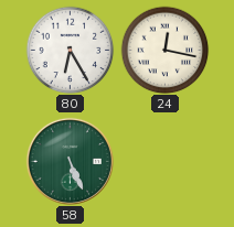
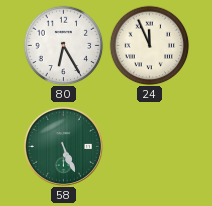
24: 12:17 -> 11:56
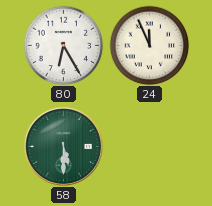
58: 5:26 -> 5:30
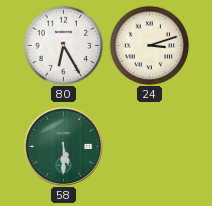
24: 11:56 -> 3:12
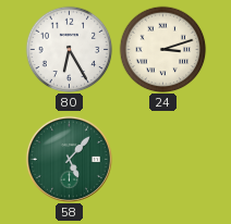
58: 5:30 -> 5:07
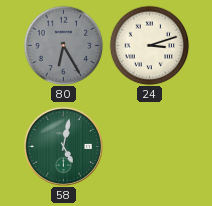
80 dial: white -> grey
58: 5:07 -> 5:02
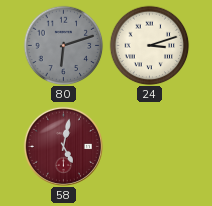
80: 6:25 -> 6:12
58 dial: green -> burgundy
